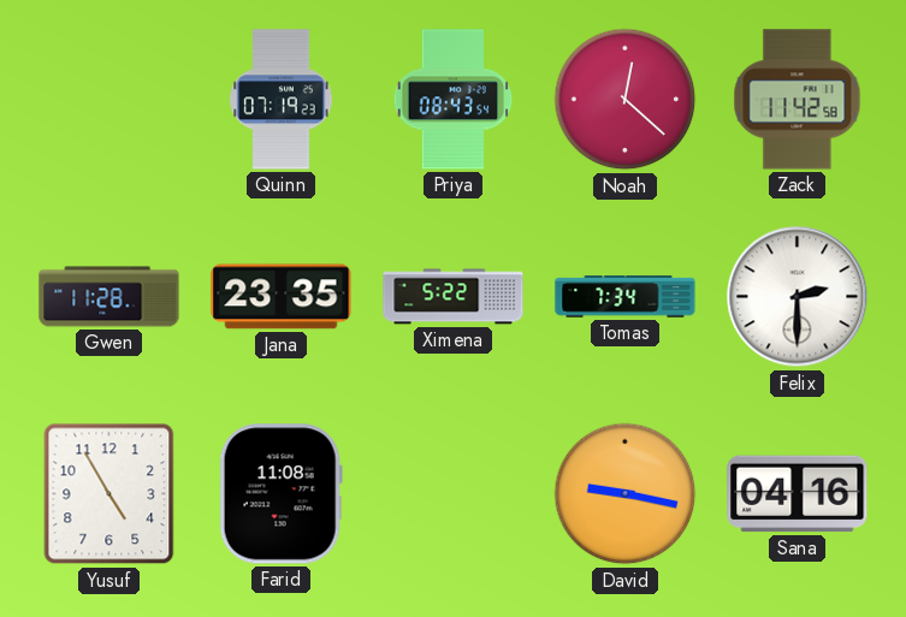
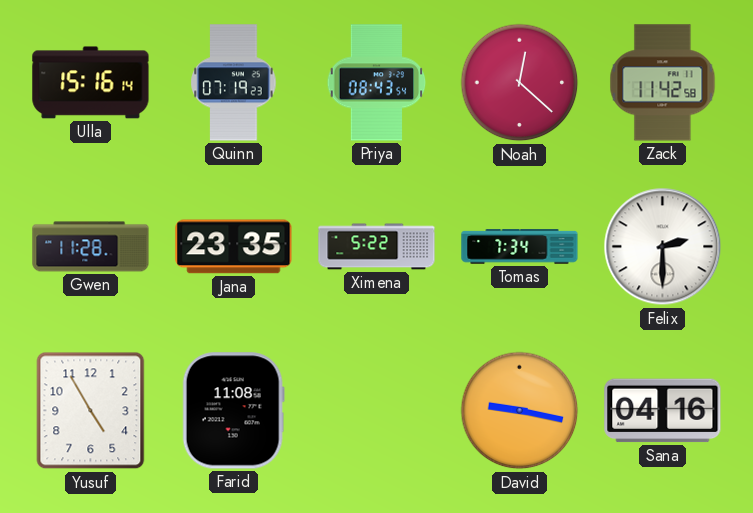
Ulla: none -> 15:16
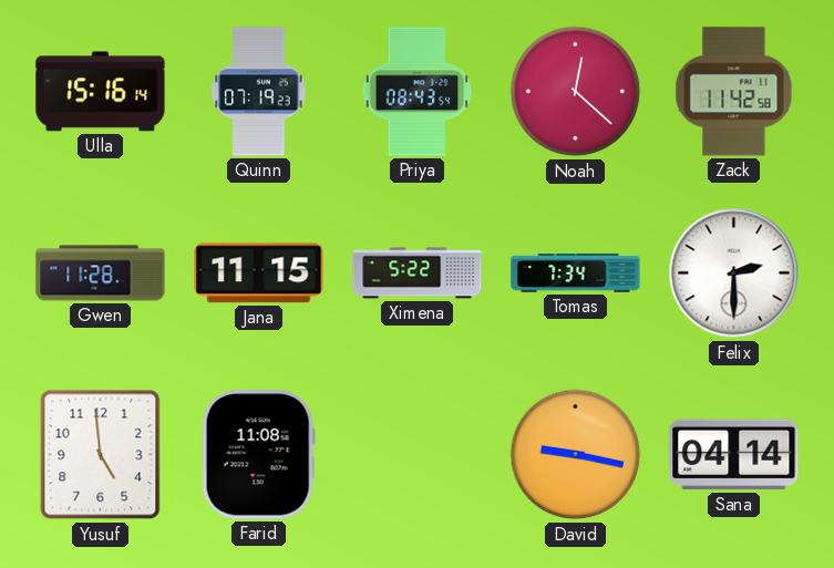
Jana: 23:35 -> 11:15
Yusuf: 4:55 -> 4:59
Sana: 04:16 -> 04:14
